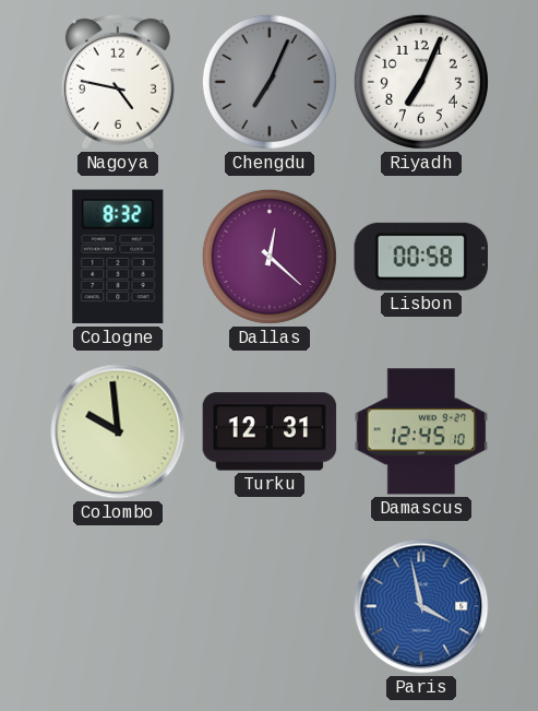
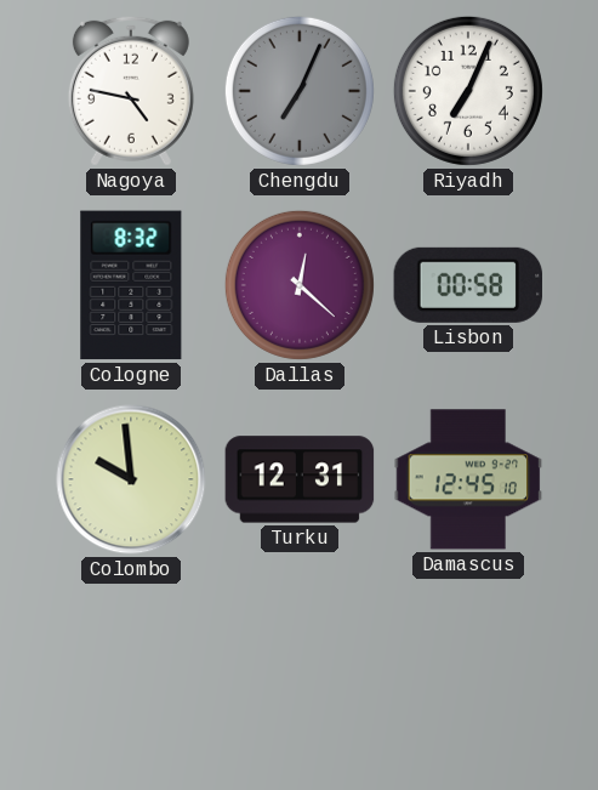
Paris: 3:58 -> none
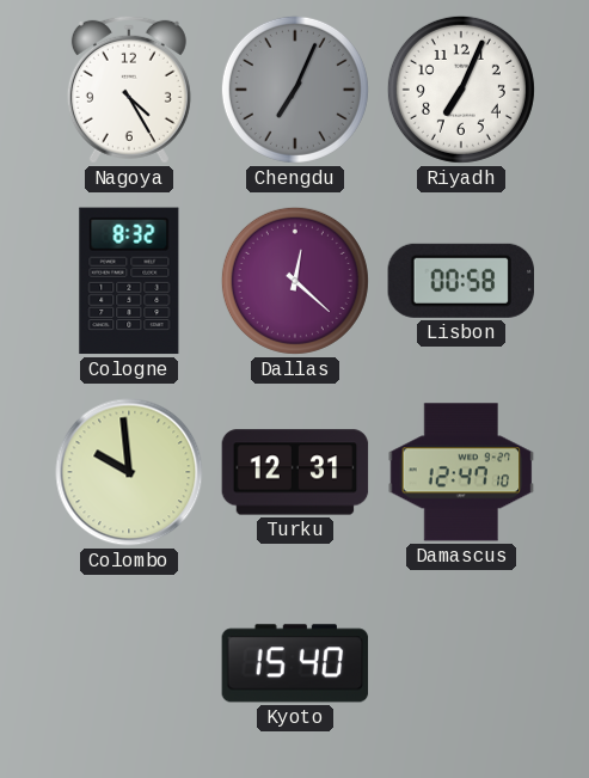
Nagoya: 4:47 -> 4:25
Damascus: 12:45 -> 12:47
Kyoto: none -> 15:40
